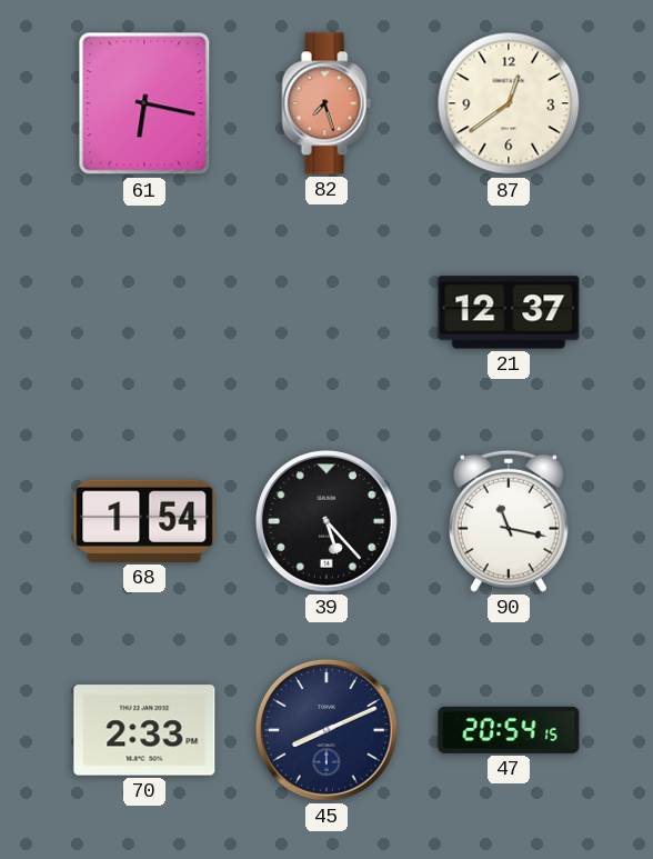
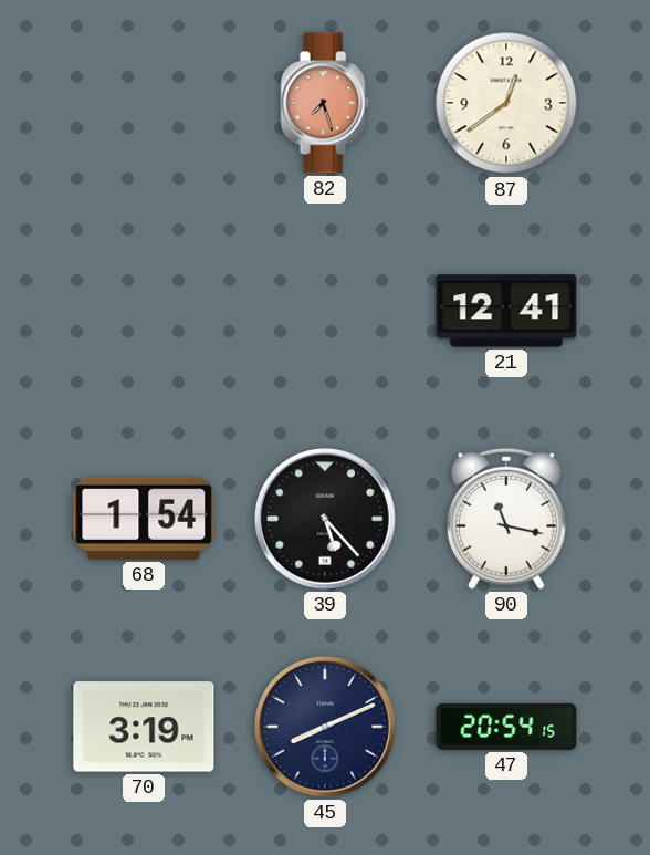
61: 6:17 -> none
21: 12:37 -> 12:41
70: 2:33 -> 3:19
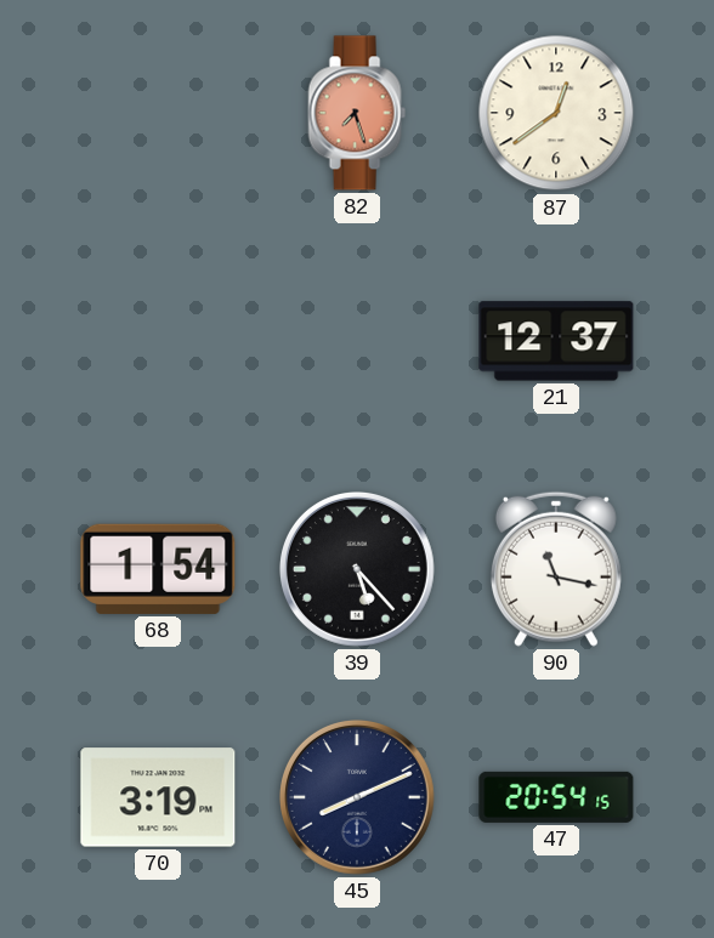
21: 12:41 -> 12:37
